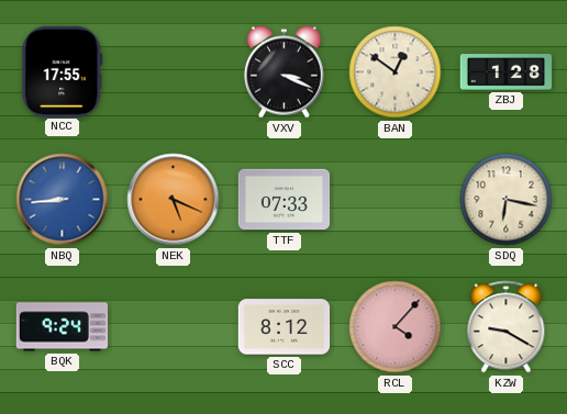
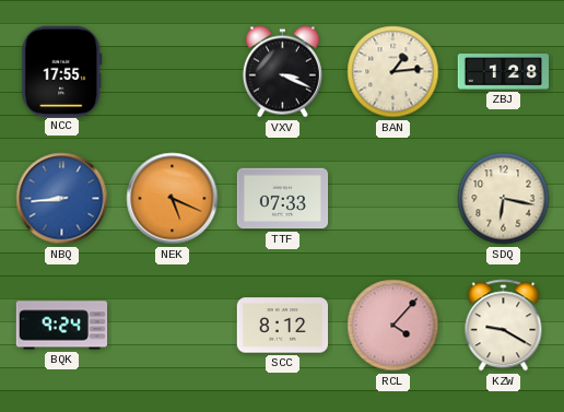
BAN: 12:51 -> 1:14
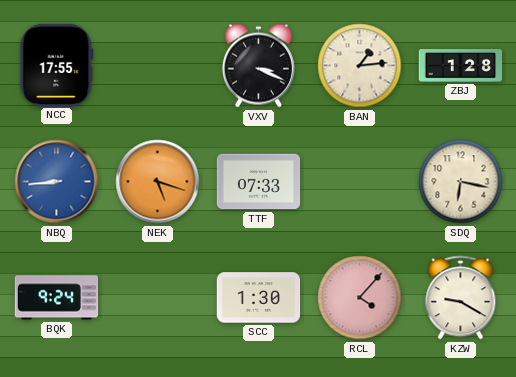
NEK: 5:19 -> 5:18
SCC: 8:12 -> 1:30
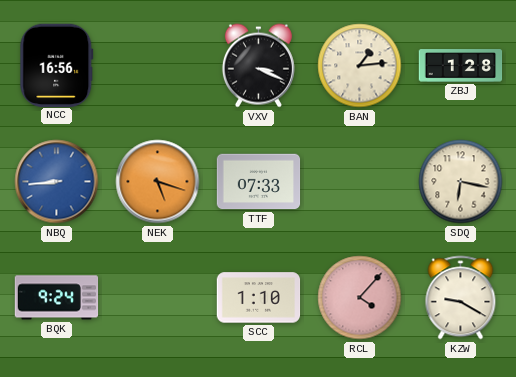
NCC: 17:55 -> 16:56
SCC: 1:30 -> 1:10
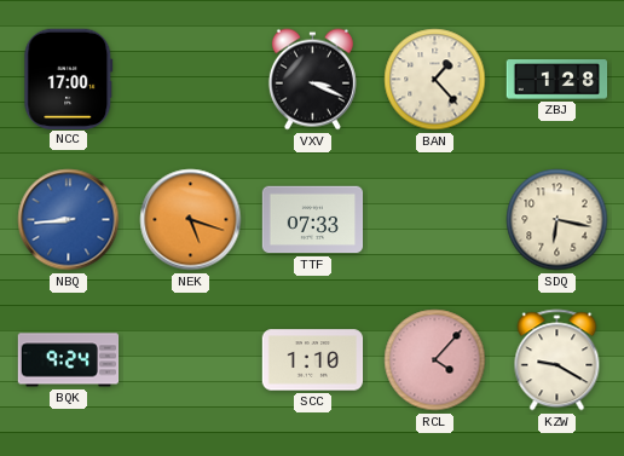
NCC: 16:56 -> 17:00
BAN: 1:14 -> 1:23
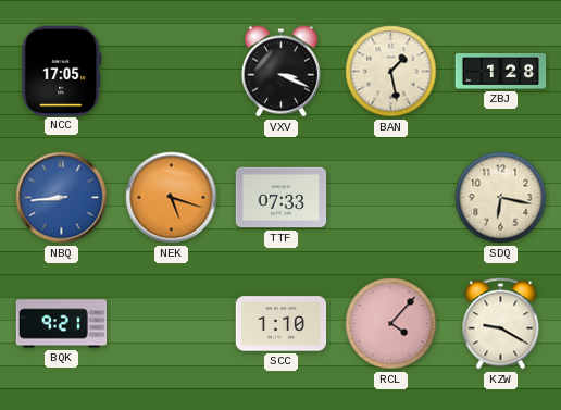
NCC: 17:00 -> 17:05
BAN: 1:23 -> 1:28
BQK: 9:24 -> 9:21
